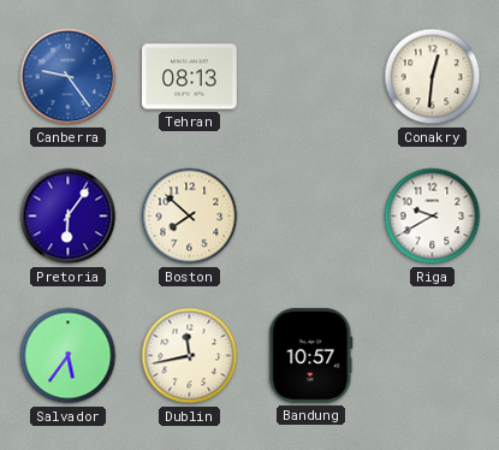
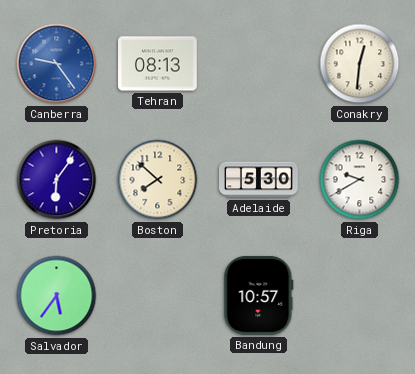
Adelaide: none -> 5:30
Dublin: 11:43 -> none
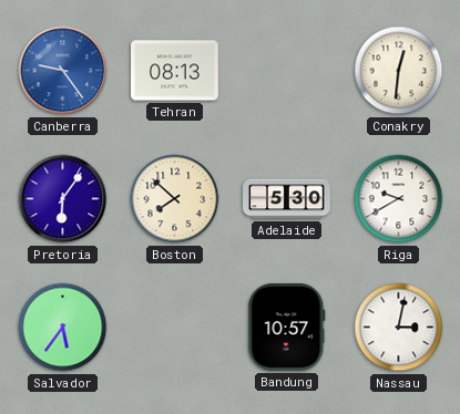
Nassau: none -> 3:02
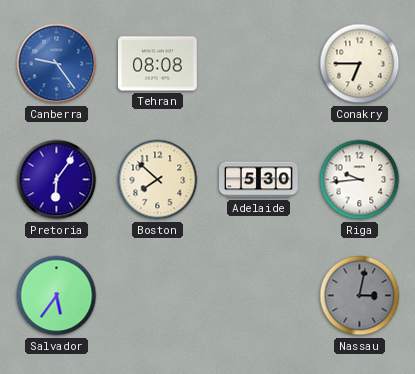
Tehran: 08:13 -> 08:08
Conakry: 12:31 -> 6:45
Riga: 9:40 -> 9:44
Bandung: 10:57 -> none
Nassau dial: white -> grey
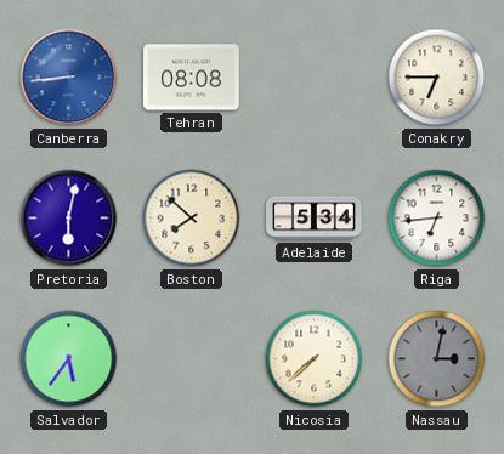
Canberra: 9:24 -> 8:44
Pretoria: 6:06 -> 6:02
Adelaide: 5:30 -> 5:34
Riga: 9:44 -> 6:44
Nicosia: none -> 7:38
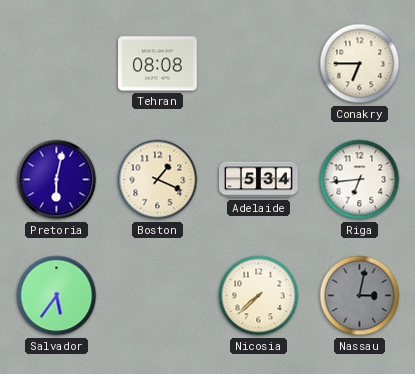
Canberra: 8:44 -> none
Boston: 7:52 -> 1:19
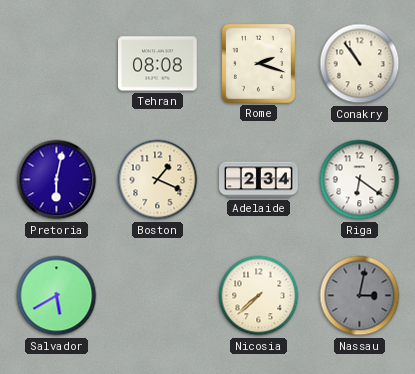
Rome: none -> 2:18
Conakry: 6:45 -> 10:54
Adelaide: 5:34 -> 2:34
Riga: 6:44 -> 6:21
Salvador: 5:36 -> 5:40
